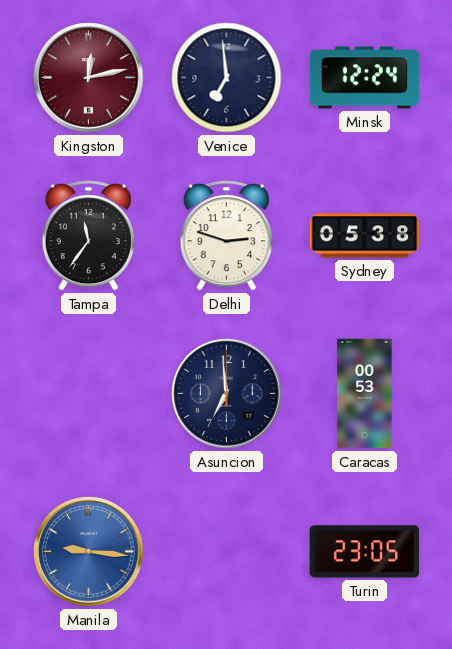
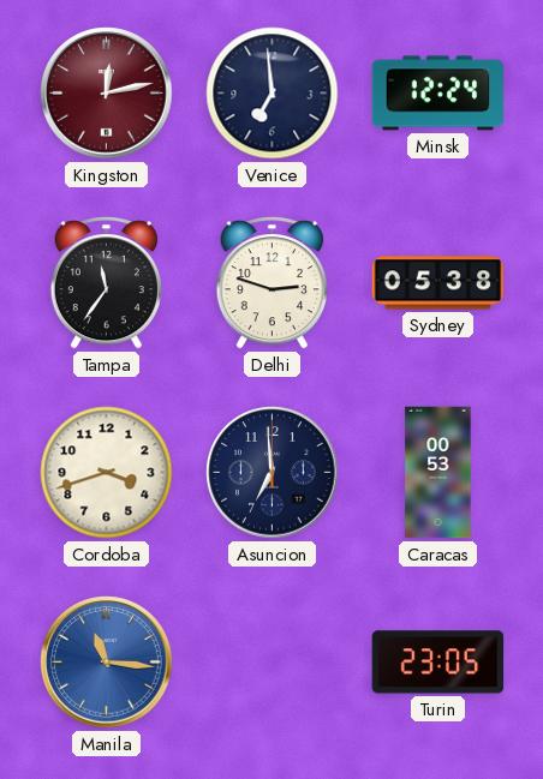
Cordoba: none -> 3:42
Manila: 9:16 -> 11:16
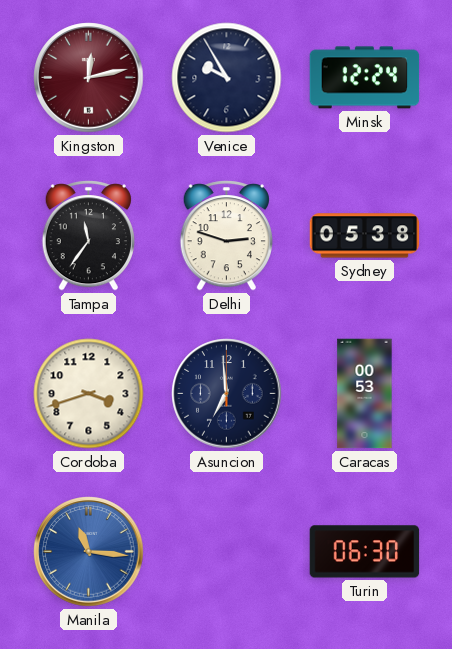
Venice: 6:59 -> 9:55
Turin: 23:05 -> 06:30
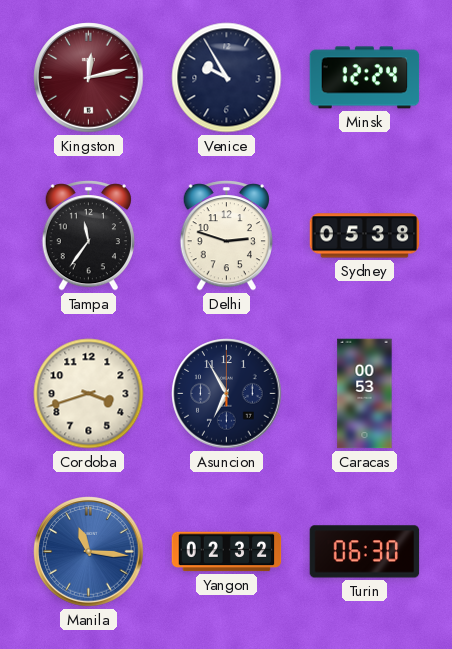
Asuncion: 6:59 -> 6:55
Yangon: none -> 02:32
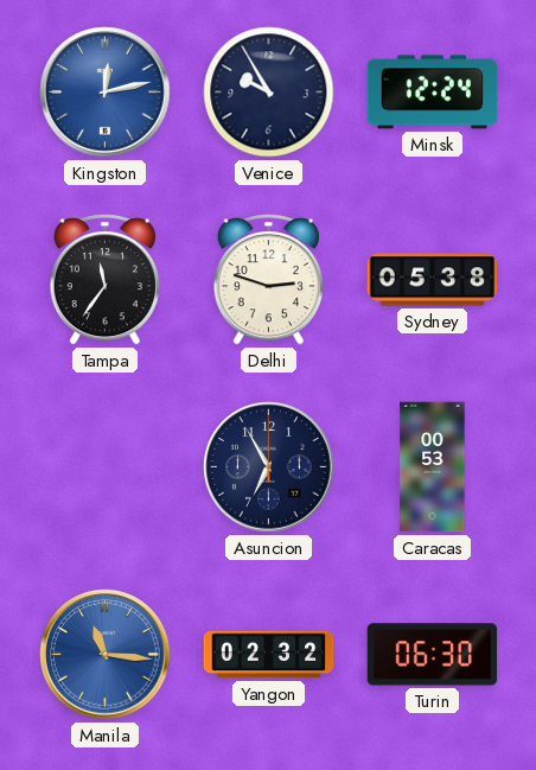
Kingston dial: burgundy -> blue
Cordoba: 3:42 -> none
